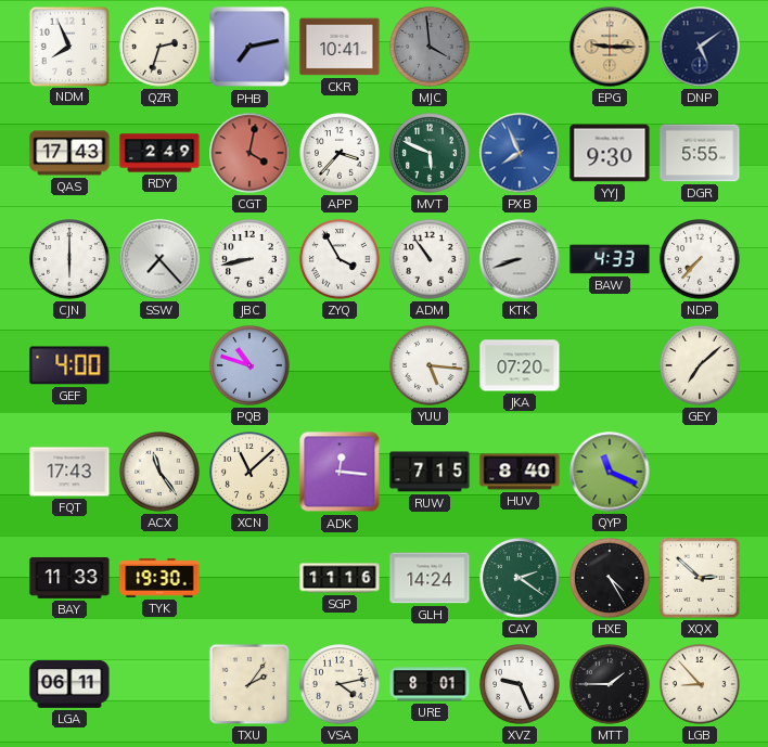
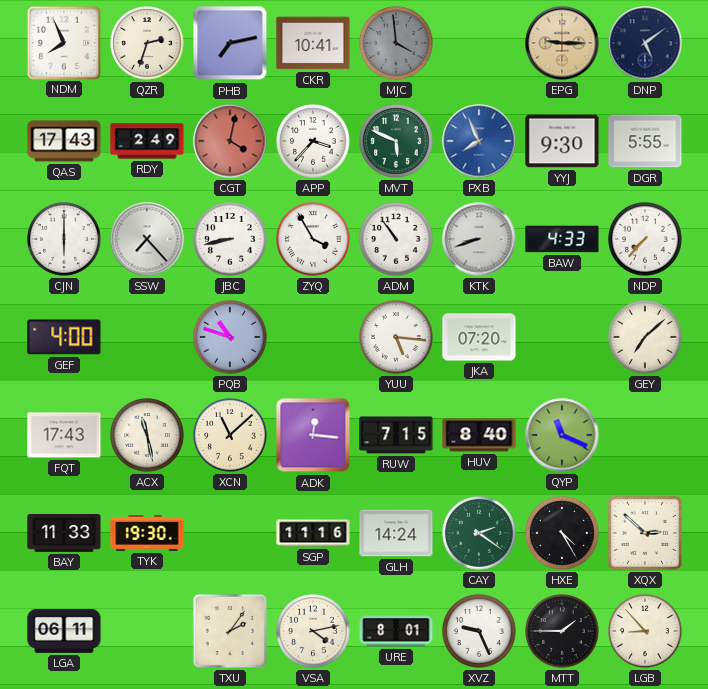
ACX: 11:24 -> 11:28
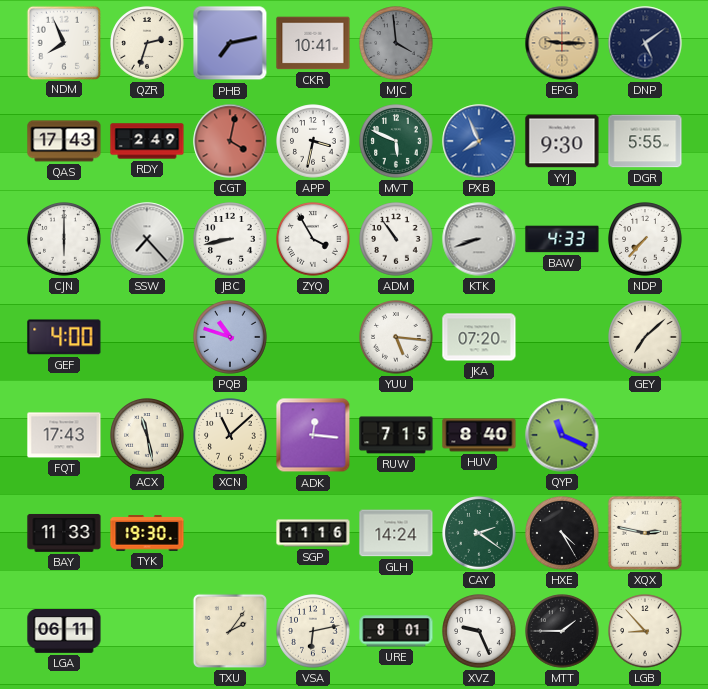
APP: 3:37 -> 3:32
XQX: 2:52 -> 2:47
VSA: 4:13 -> 6:13
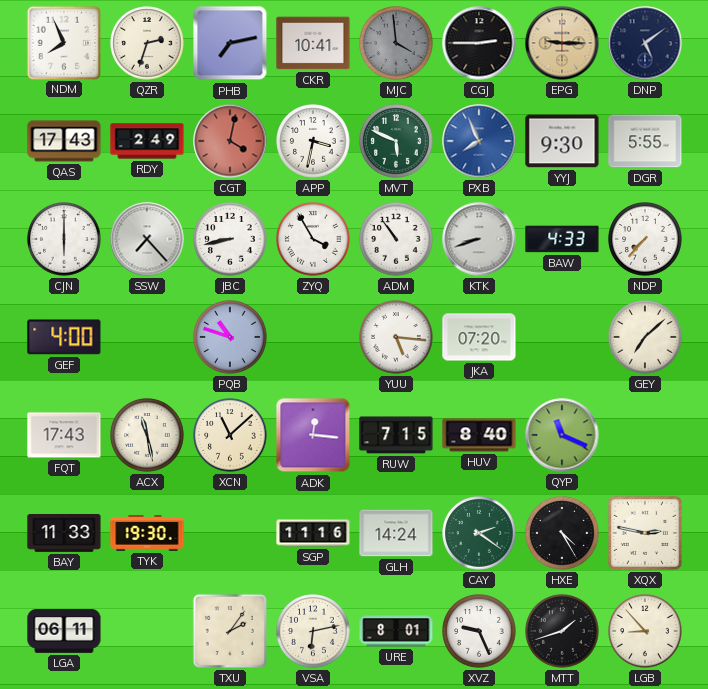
CGJ: none -> 2:45
MTT: 1:45 -> 1:42
